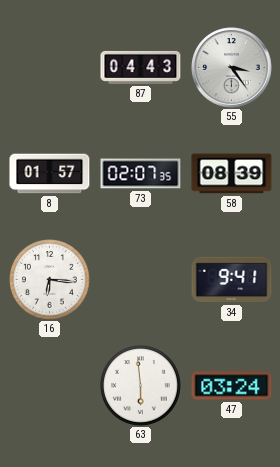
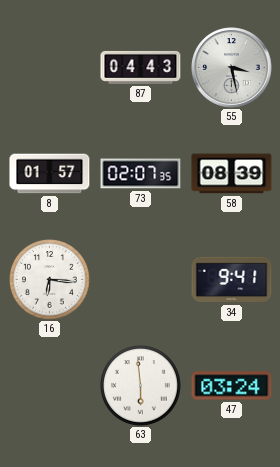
55: 3:24 -> 3:28
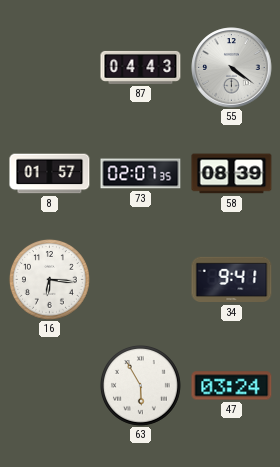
55: 3:28 -> 4:21
63: 5:59 -> 5:55
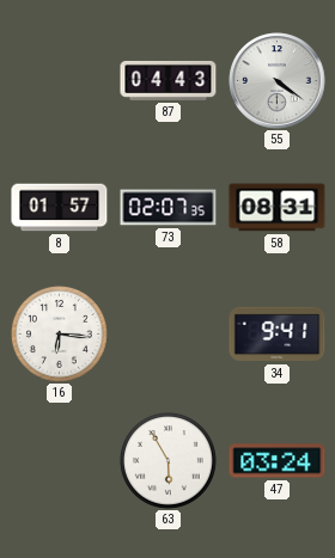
58: 08:39 -> 08:31
